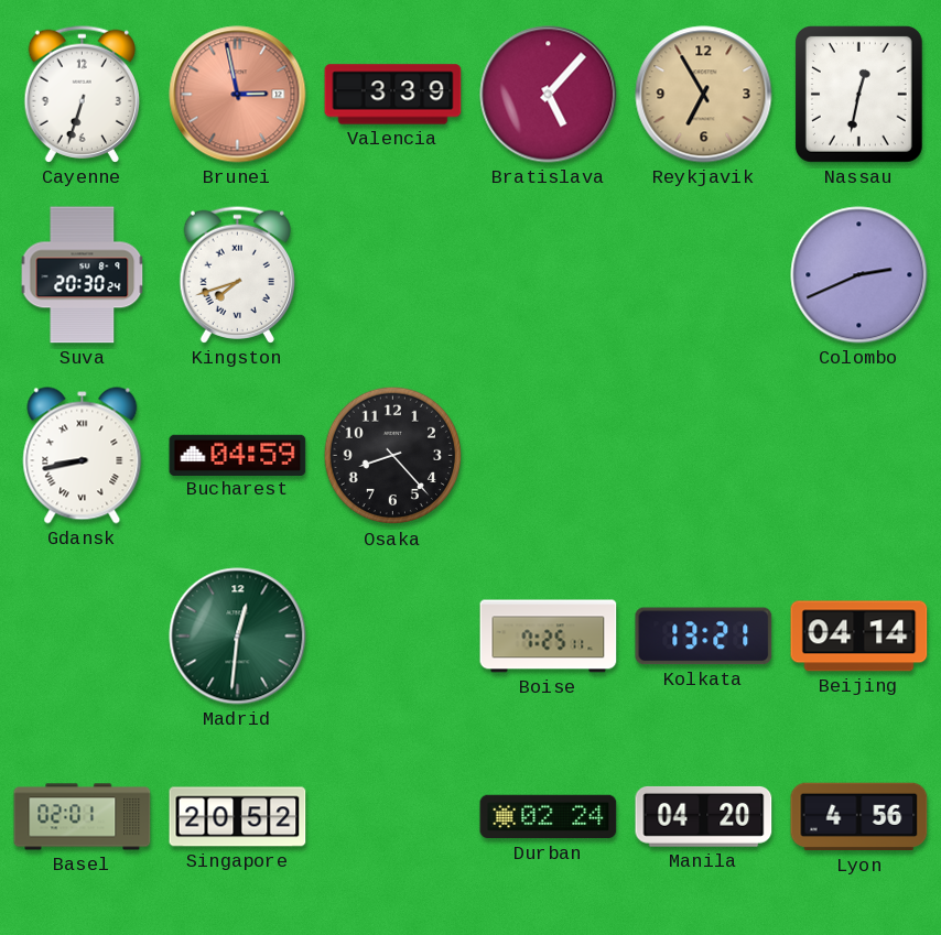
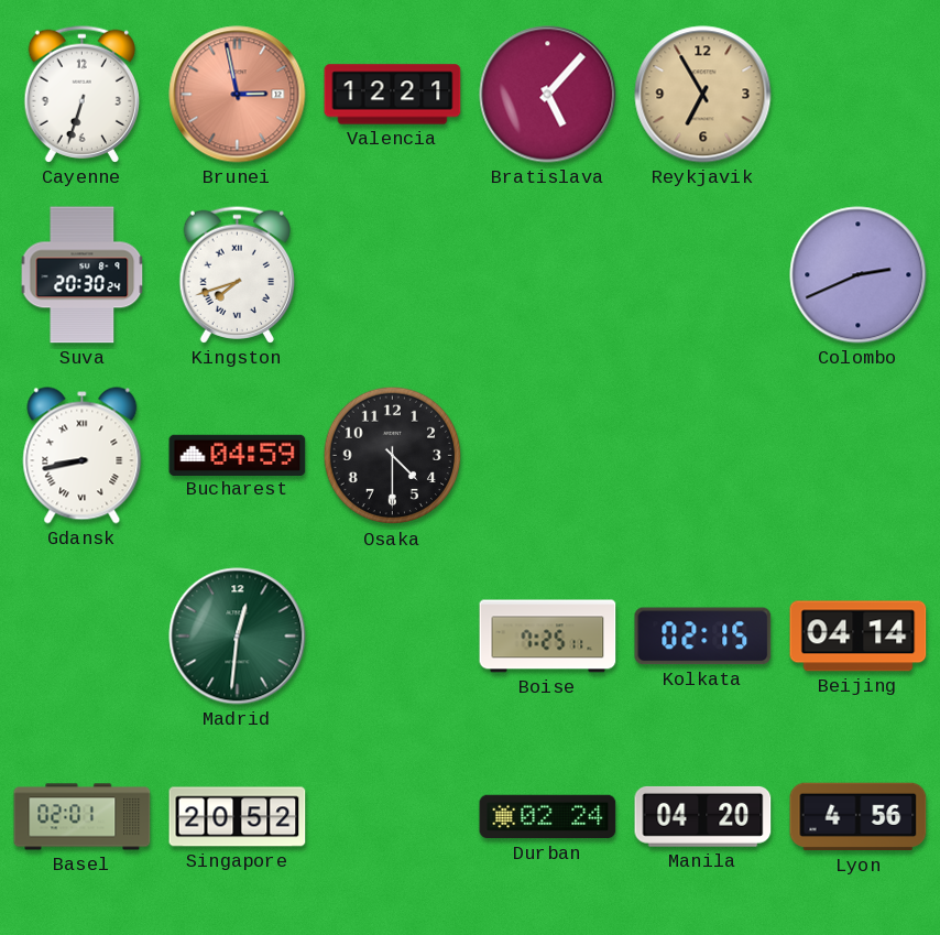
Valencia: 3:39 -> 12:21
Nassau: 12:32 -> none
Osaka: 8:23 -> 4:30
Kolkata: 13:21 -> 02:15
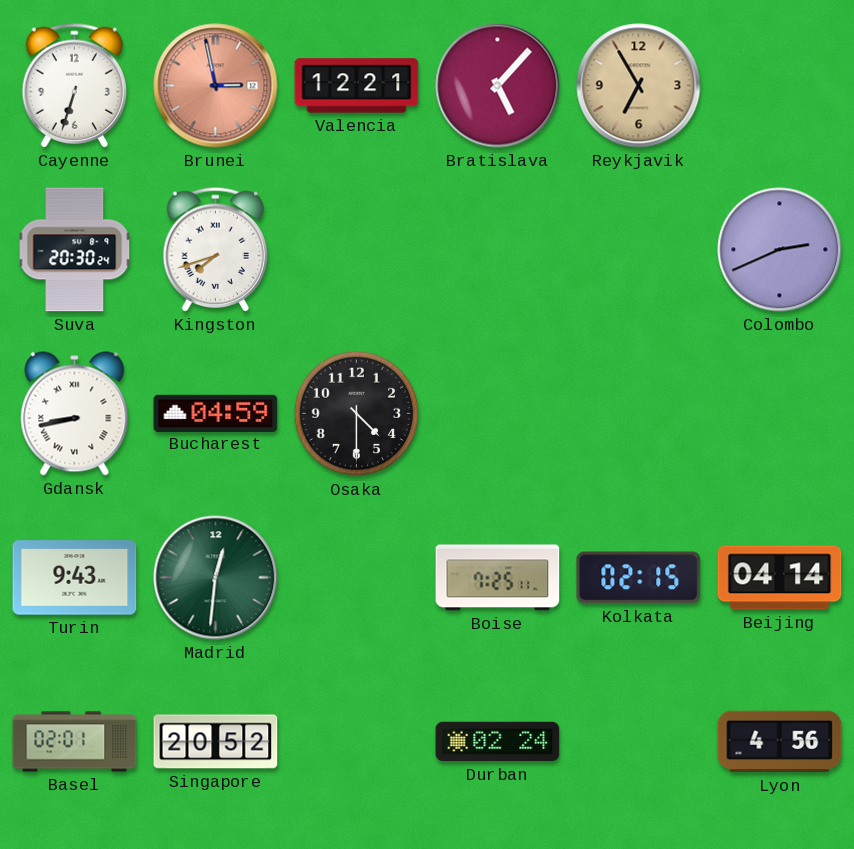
Turin: none -> 9:43
Manila: 04:20 -> none
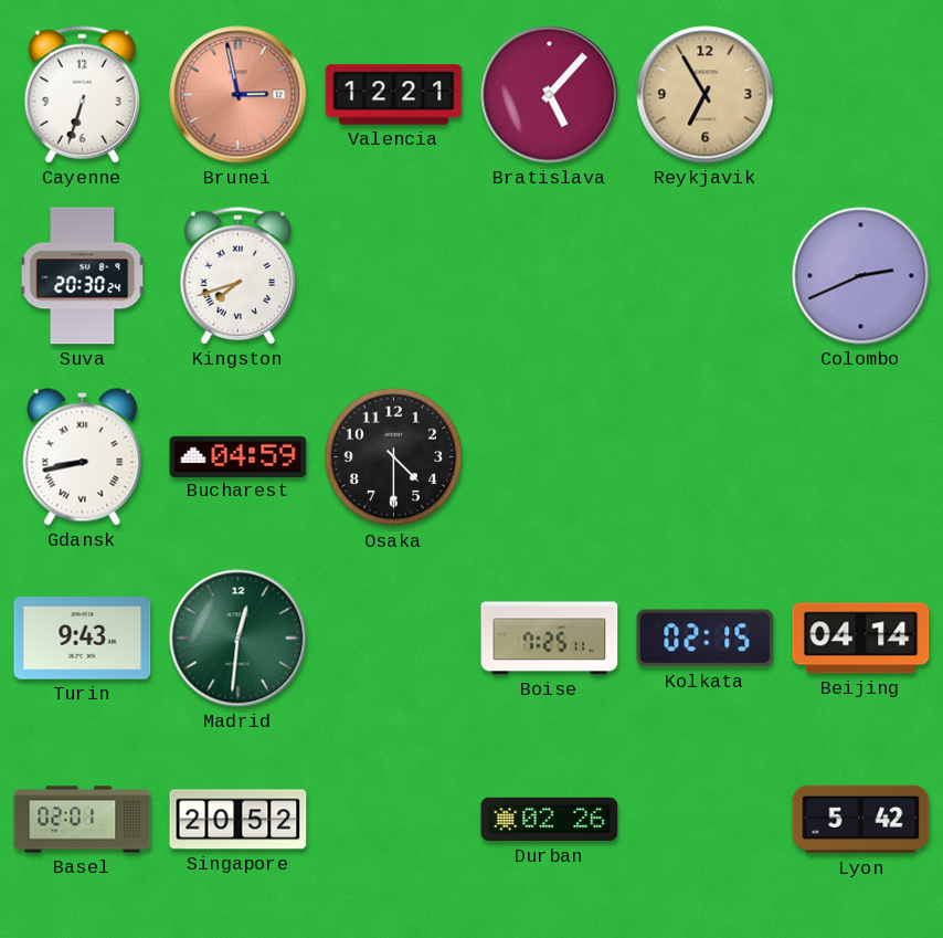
Durban: 02:24 -> 02:26
Lyon: 4:56 -> 5:42
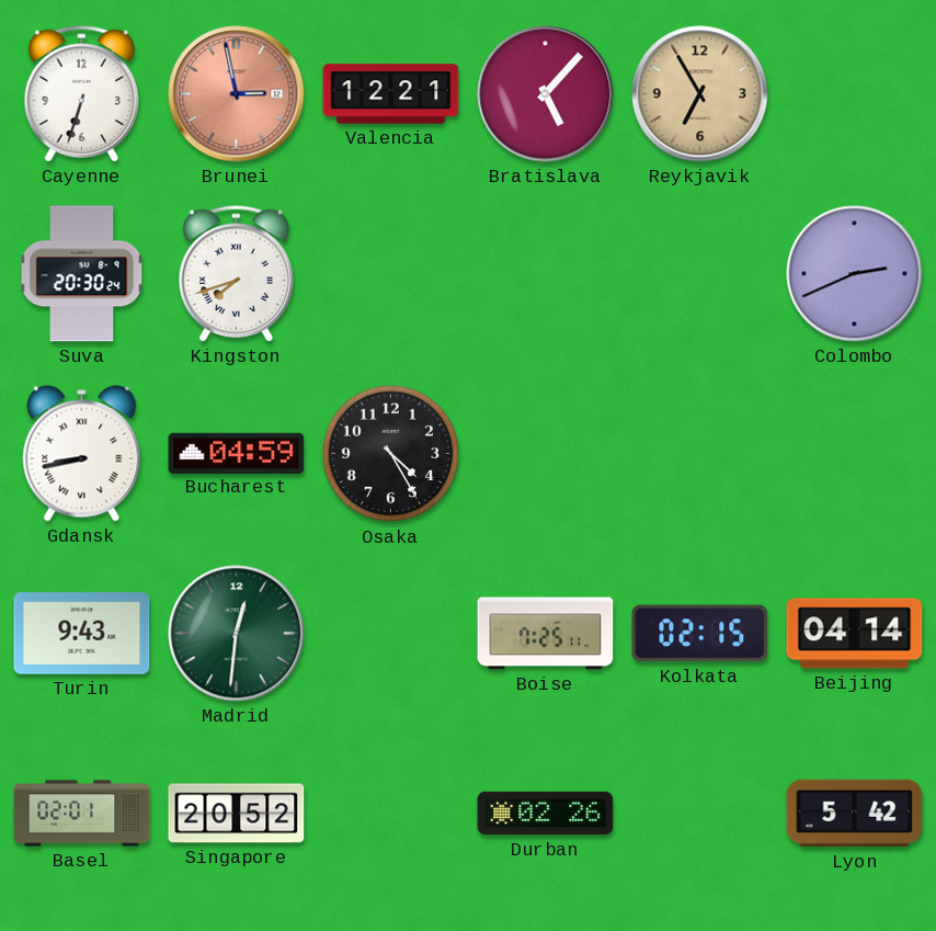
Osaka: 4:30 -> 4:25
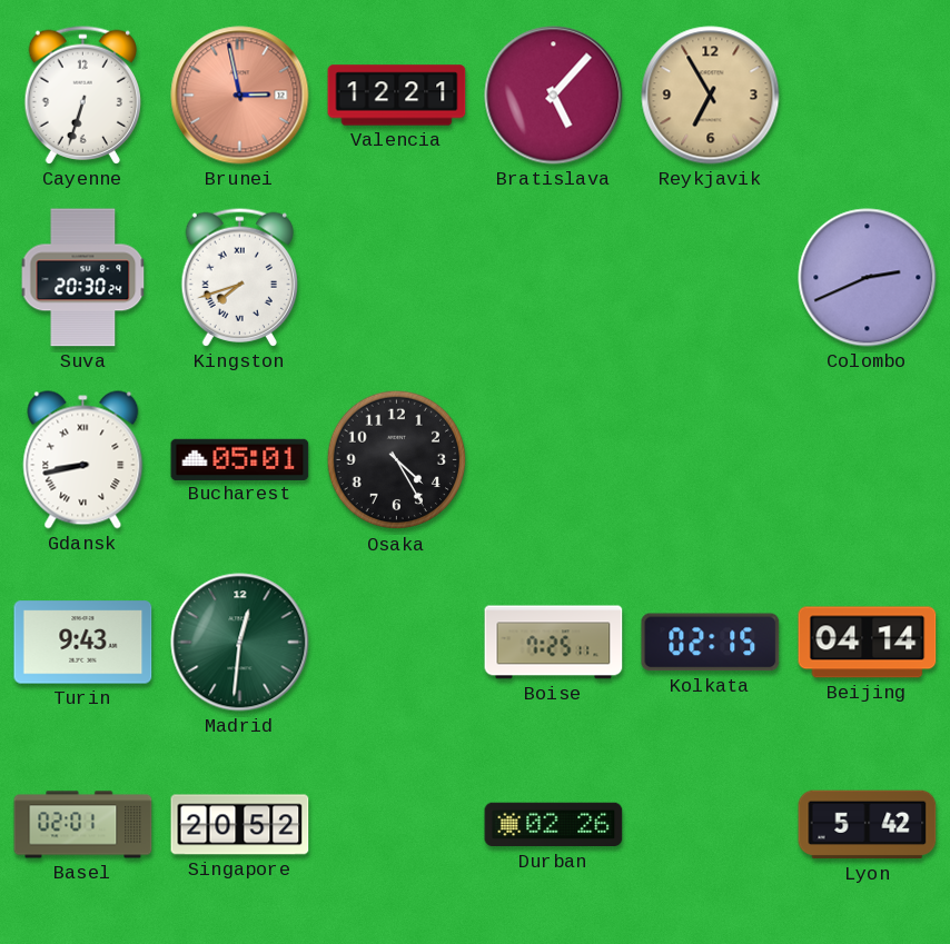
Bucharest: 04:59 -> 05:01
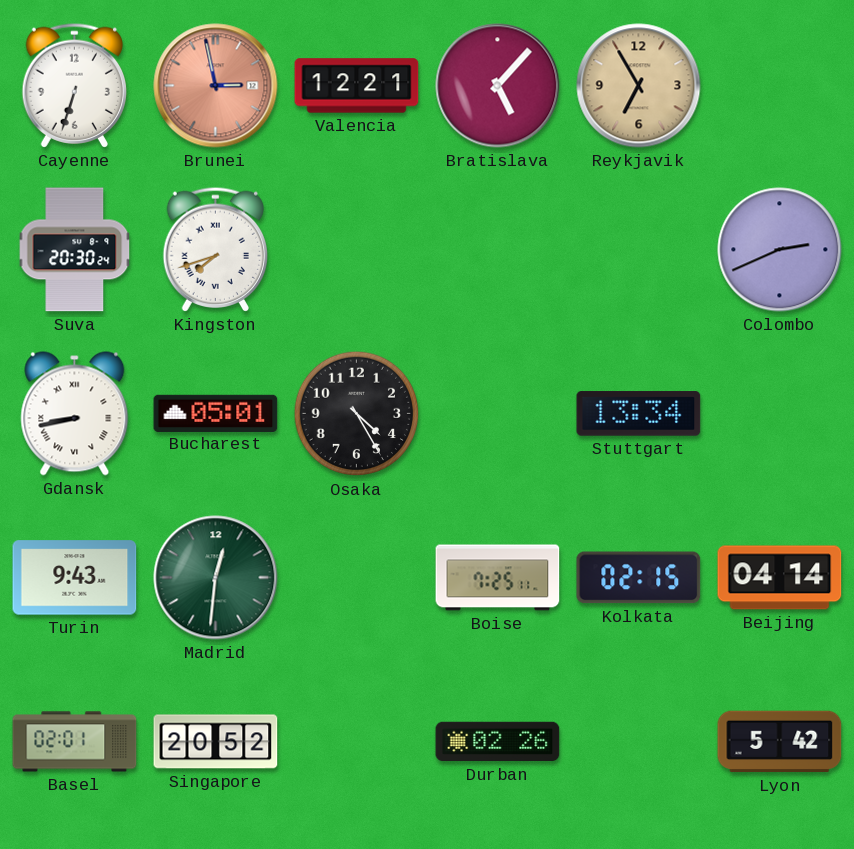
Stuttgart: none -> 13:34
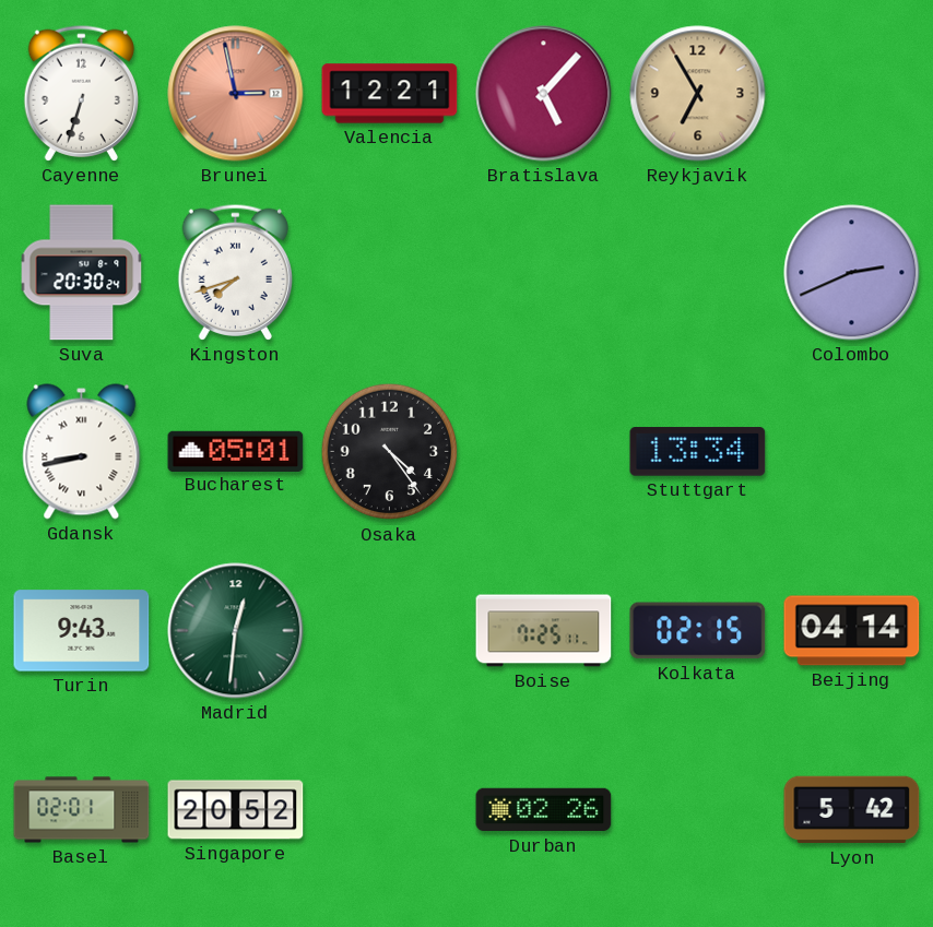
Osaka: 4:25 -> 4:24
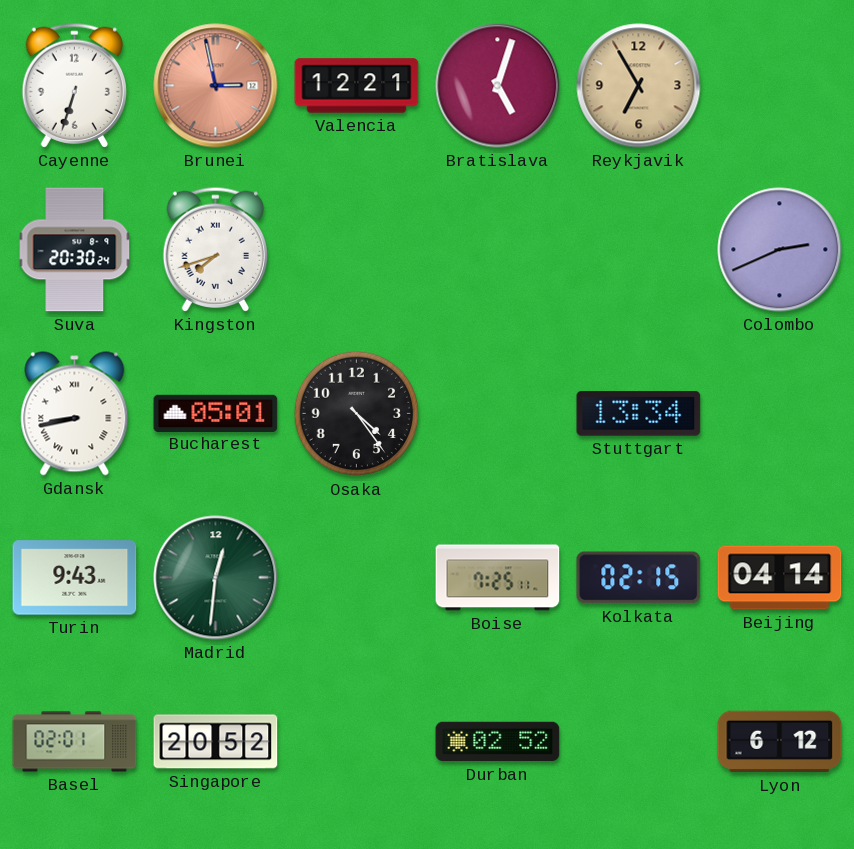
Bratislava: 5:07 -> 5:03
Durban: 02:26 -> 02:52
Lyon: 5:42 -> 6:12
